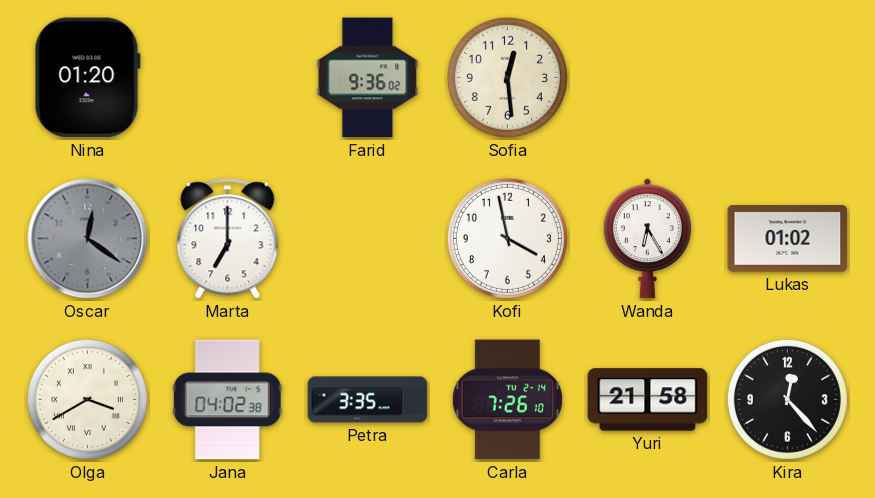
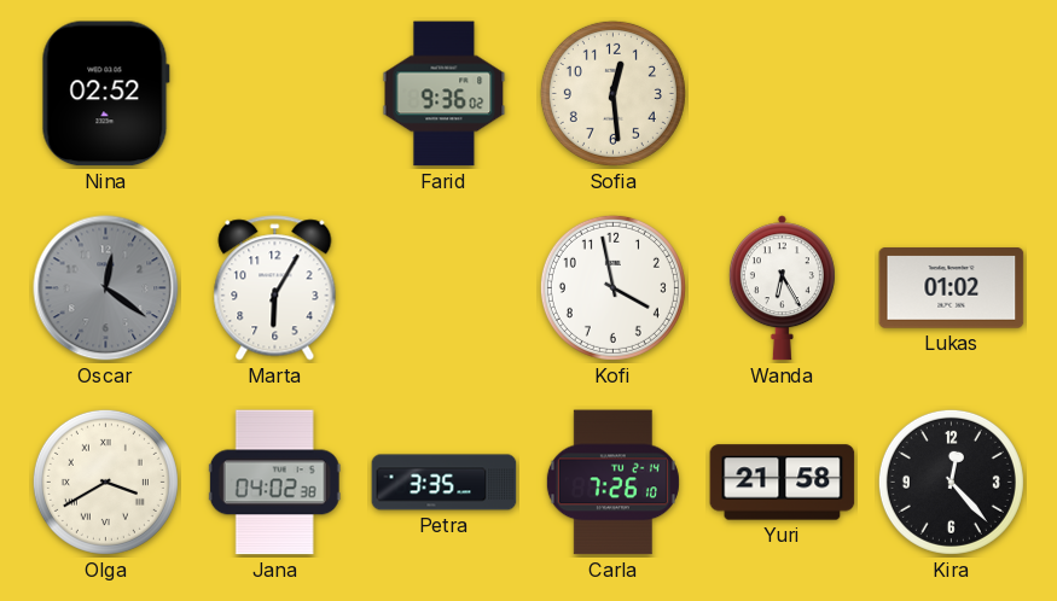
Nina: 01:20 -> 02:52
Marta: 7:00 -> 6:05
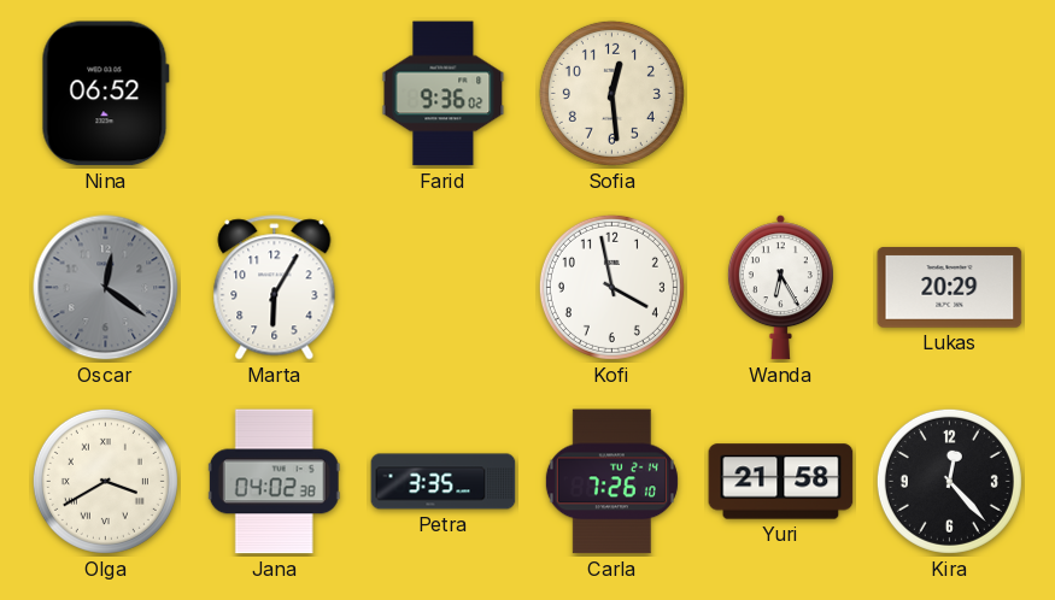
Nina: 02:52 -> 06:52
Lukas: 01:02 -> 20:29
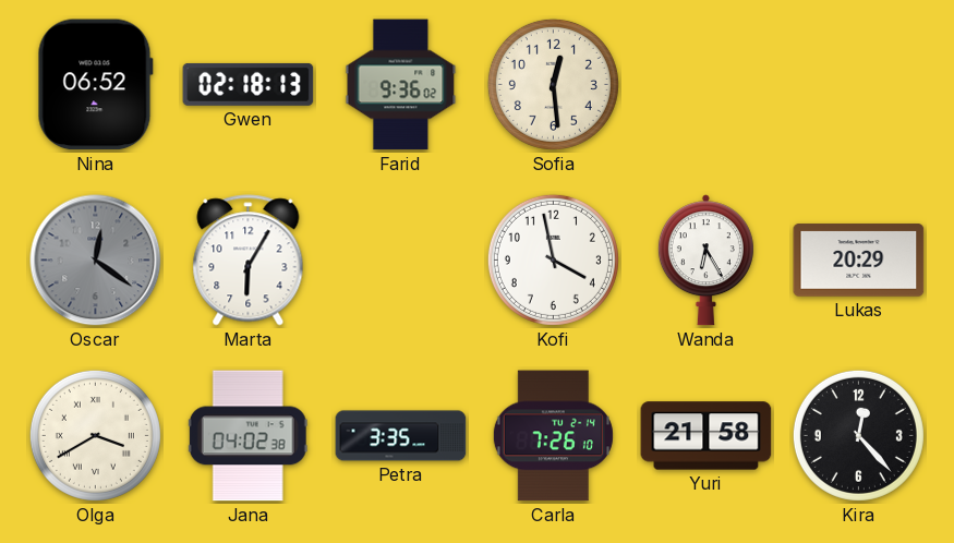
Gwen: none -> 02:18
